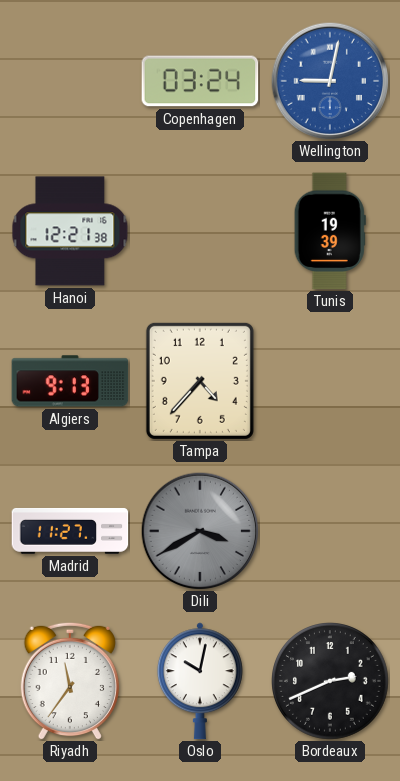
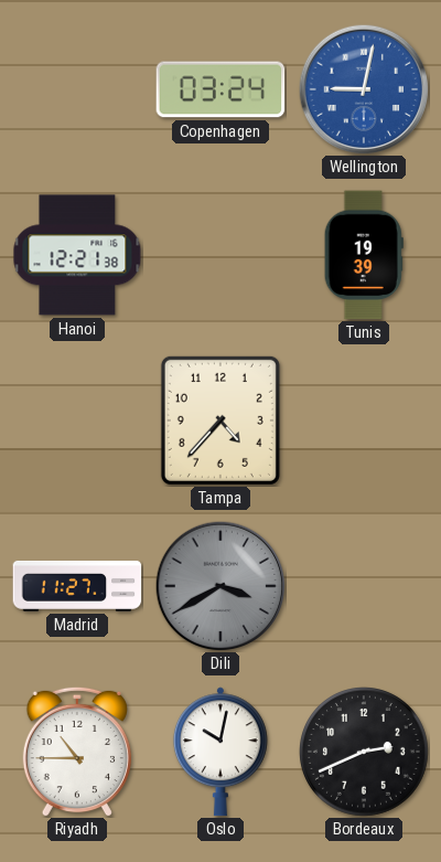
Algiers: 9:13 -> none
Riyadh: 11:36 -> 10:45
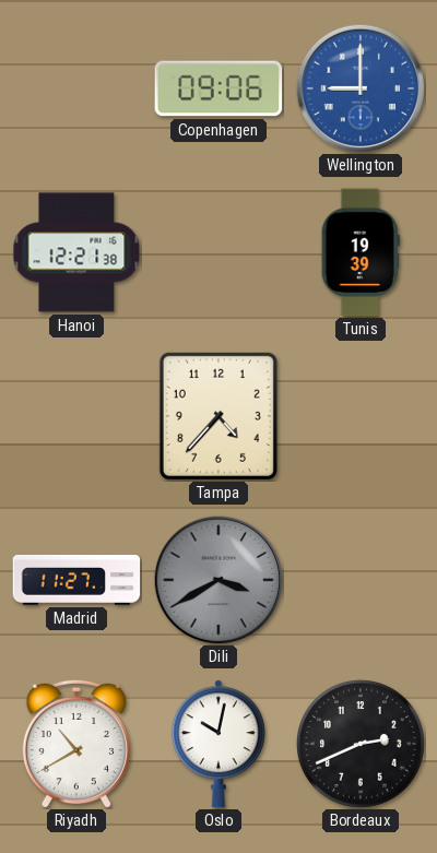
Copenhagen: 03:24 -> 09:06
Wellington: 9:02 -> 9:00
Riyadh: 10:45 -> 10:40
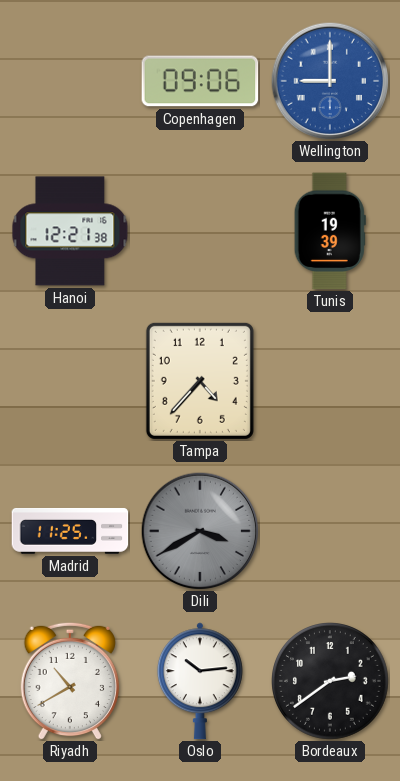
Madrid: 11:27 -> 11:25
Oslo: 10:02 -> 10:14
Bordeaux: 2:41 -> 2:39
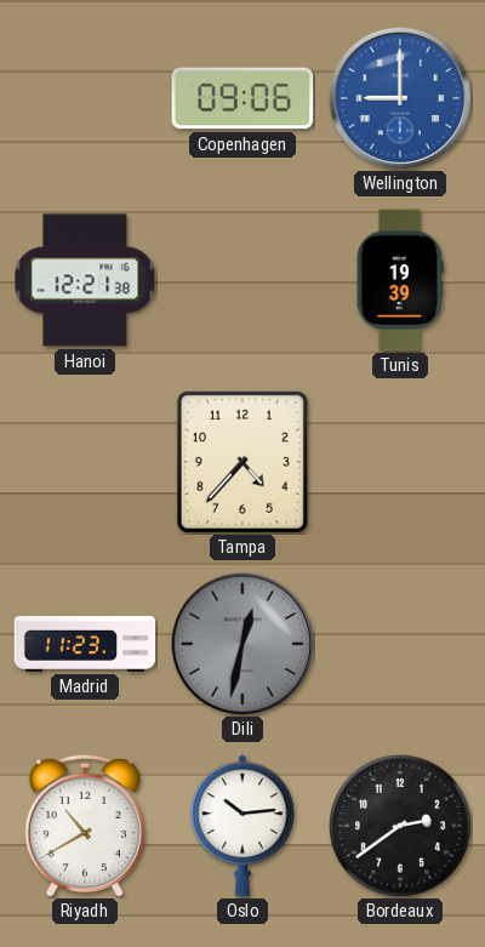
Madrid: 11:25 -> 11:23
Dili: 3:40 -> 12:32
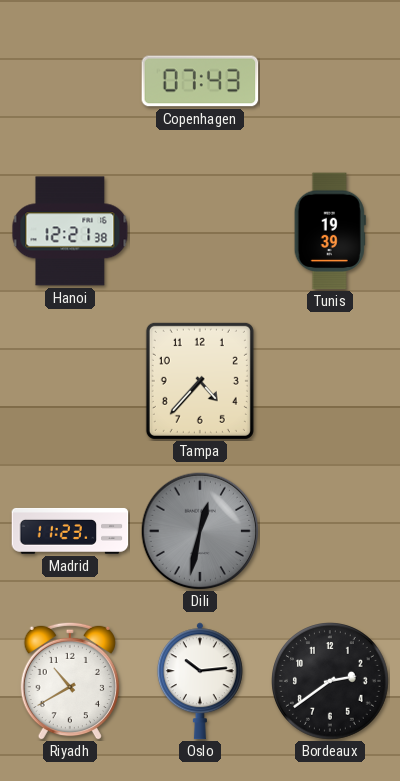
Copenhagen: 09:06 -> 07:43
Wellington: 9:00 -> none
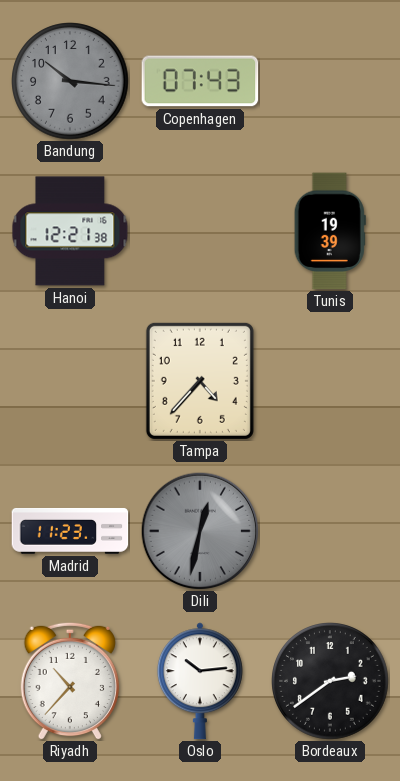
Bandung: none -> 10:16
Riyadh: 10:40 -> 10:37
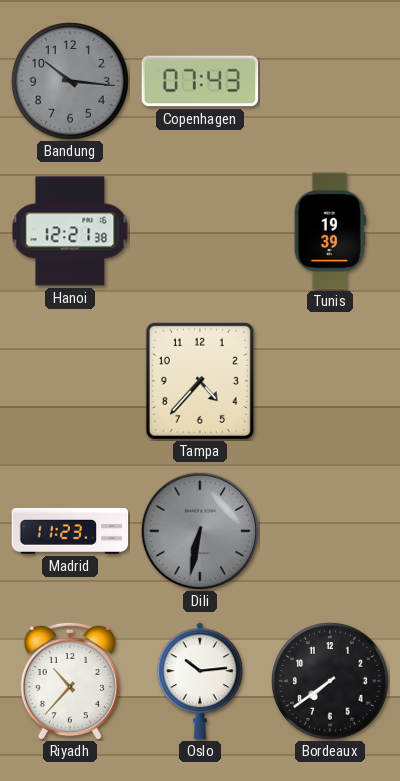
Dili: 12:32 -> 6:32
Bordeaux: 2:39 -> 7:39
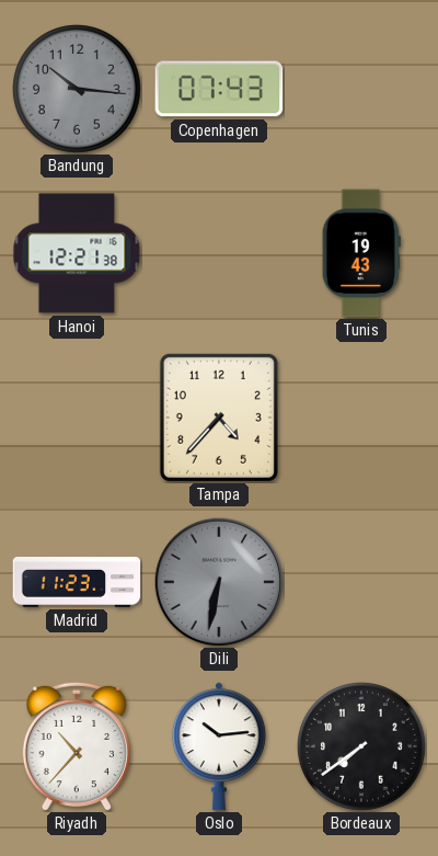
Tunis: 19:39 -> 19:43
